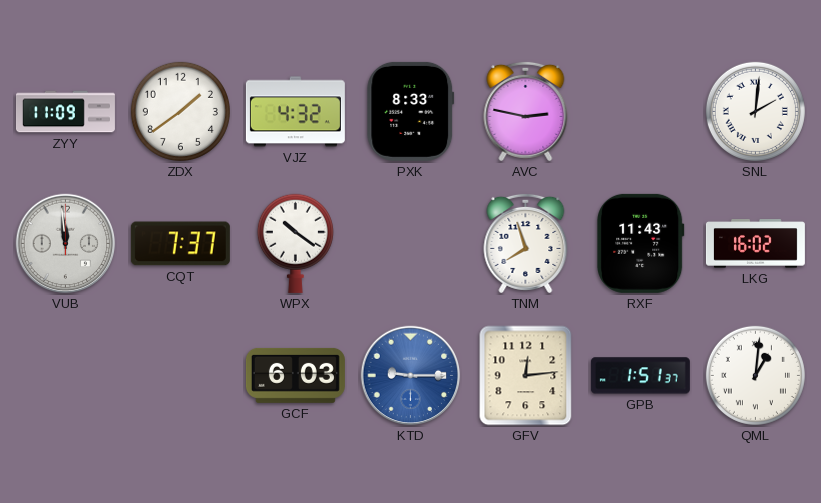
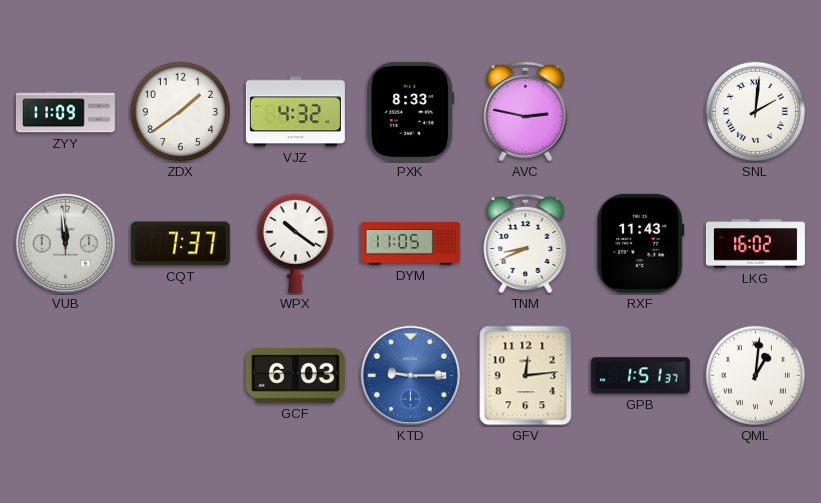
DYM: none -> 11:05
TNM: 7:57 -> 8:41
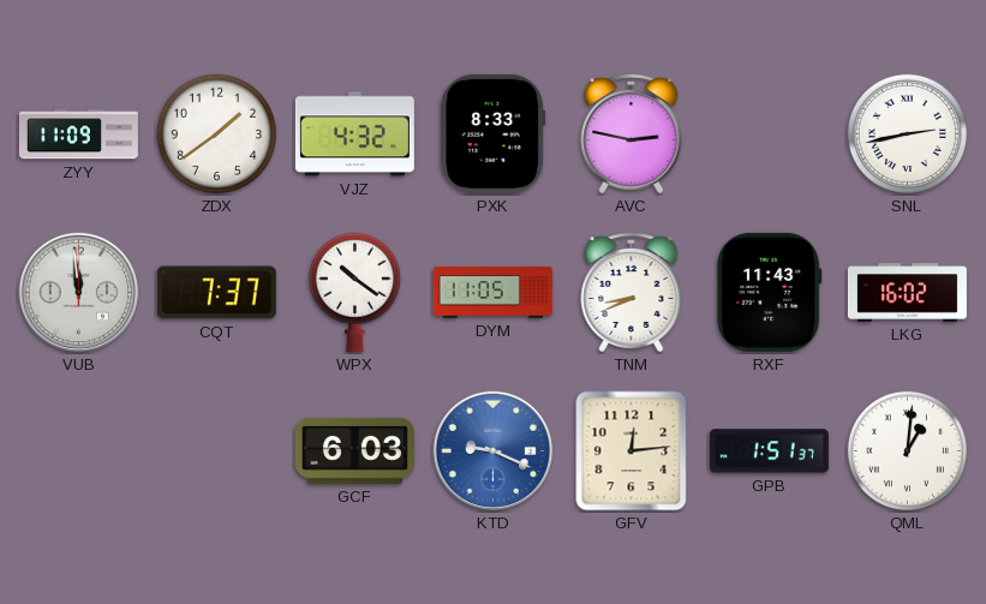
SNL: 2:01 -> 2:43
KTD: 9:15 -> 9:19
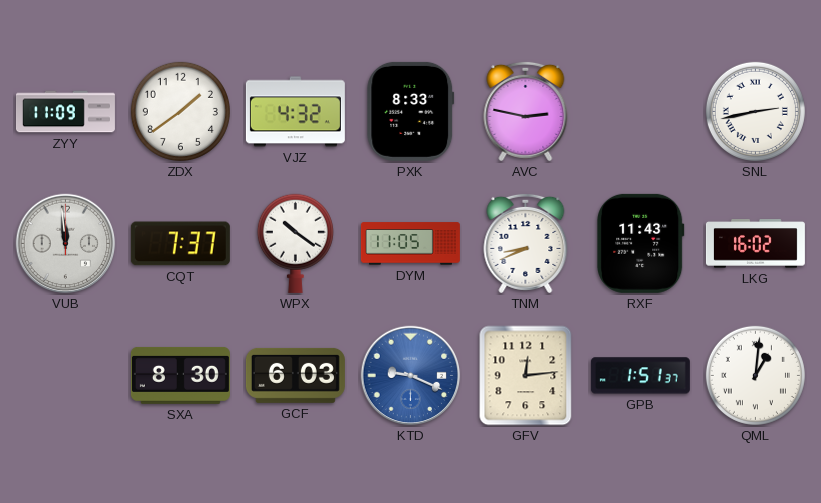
SXA: none -> 8:30
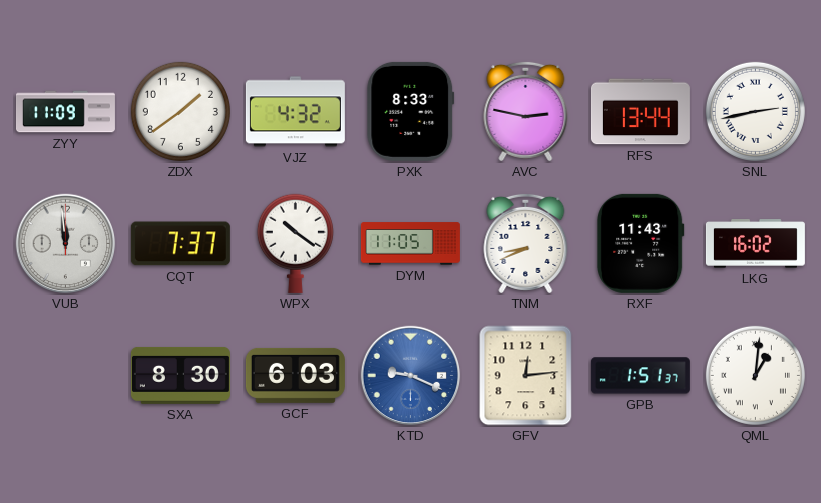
RFS: none -> 13:44
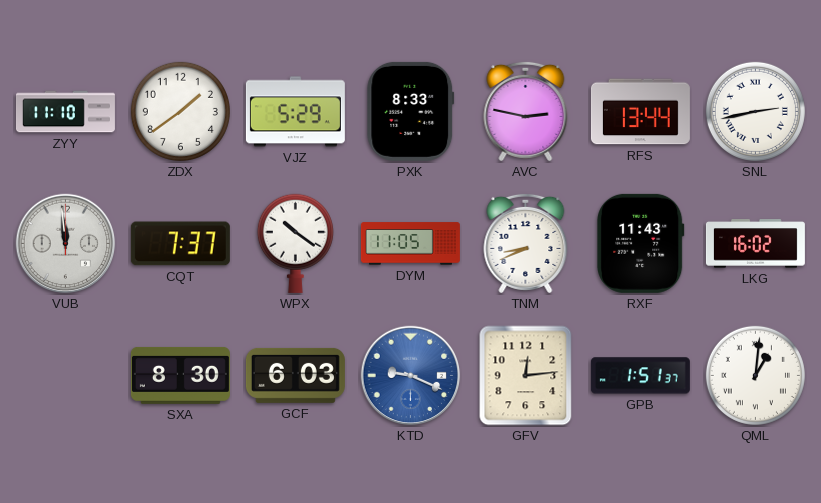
ZYY: 11:09 -> 11:10
VJZ: 4:32 -> 5:29
